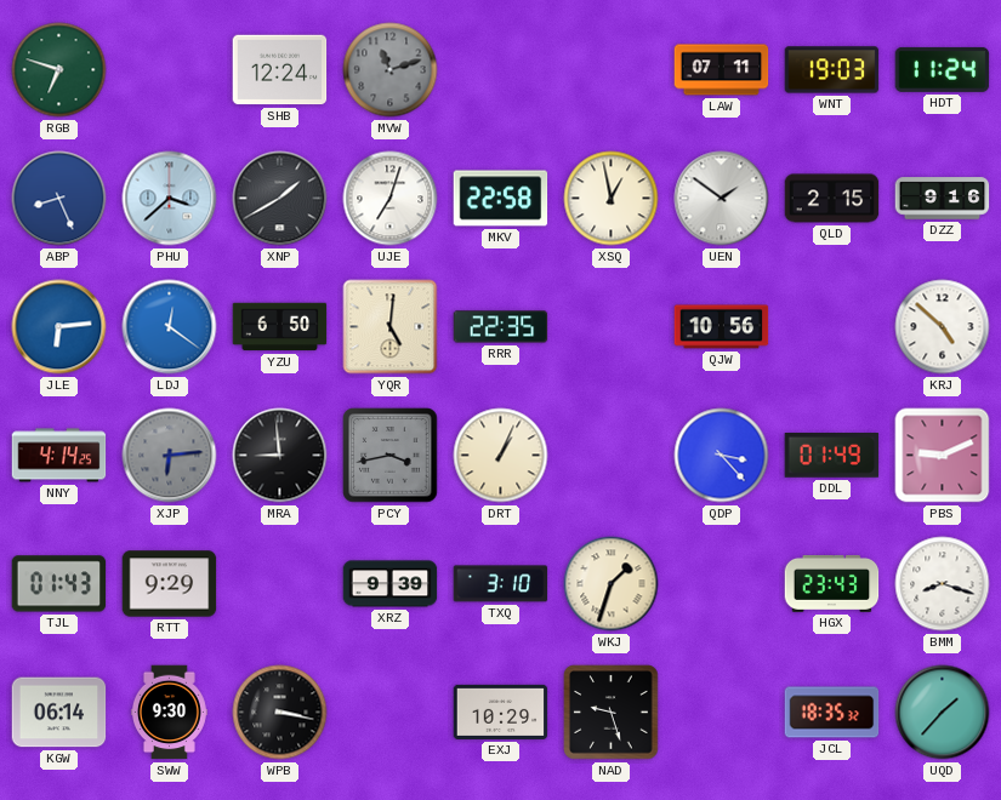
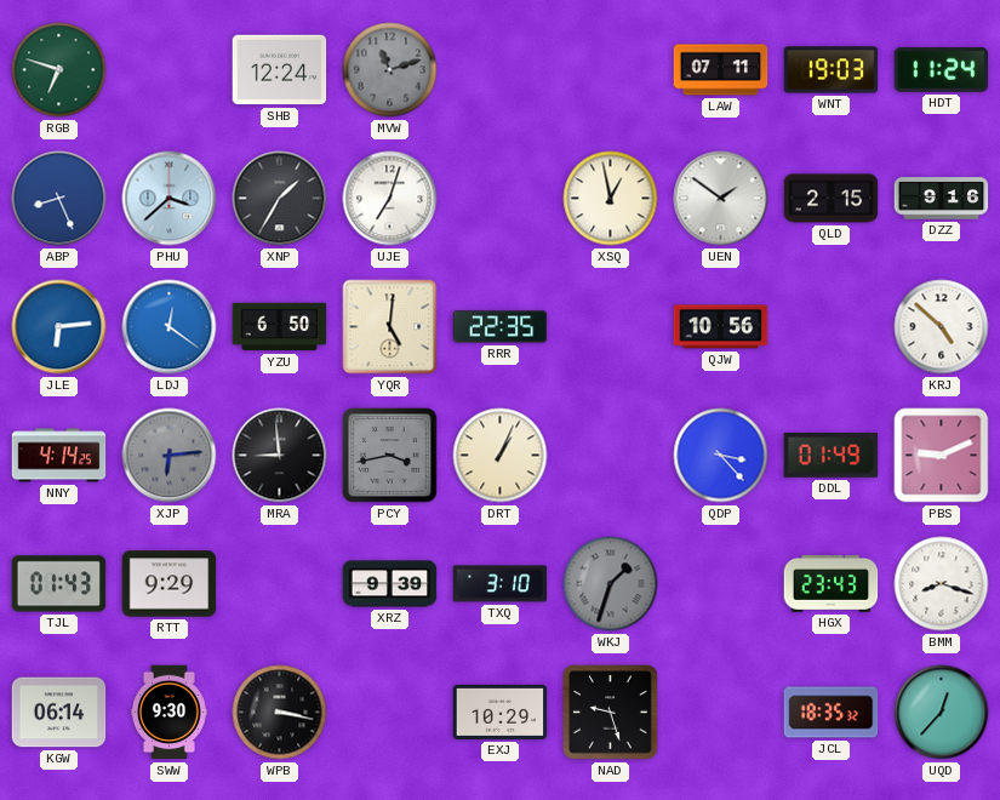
XNP: 1:40 -> 1:35
MKV: 22:58 -> none
WKJ dial: cream -> grey
UQD: 1:37 -> 12:37
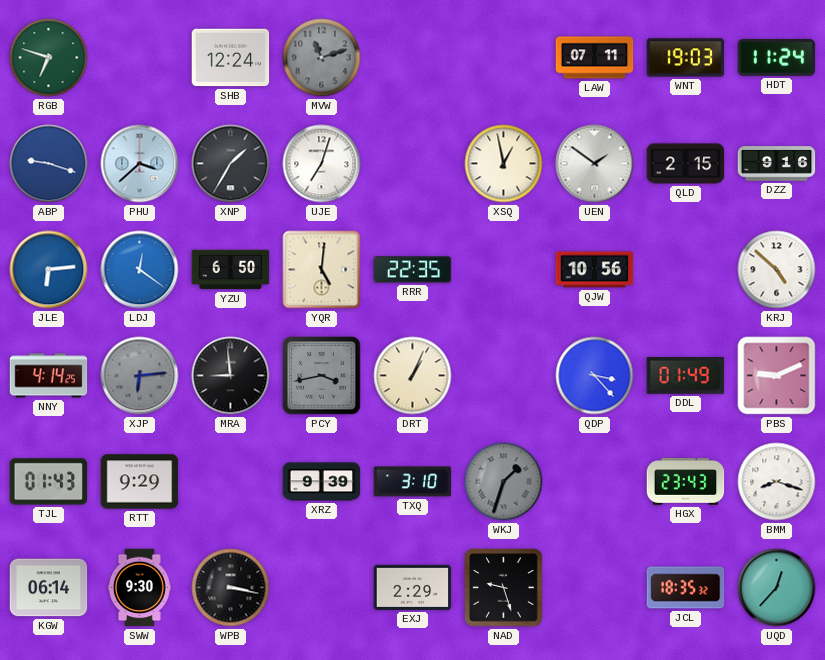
ABP: 8:26 -> 9:18
EXJ: 10:29 -> 2:29
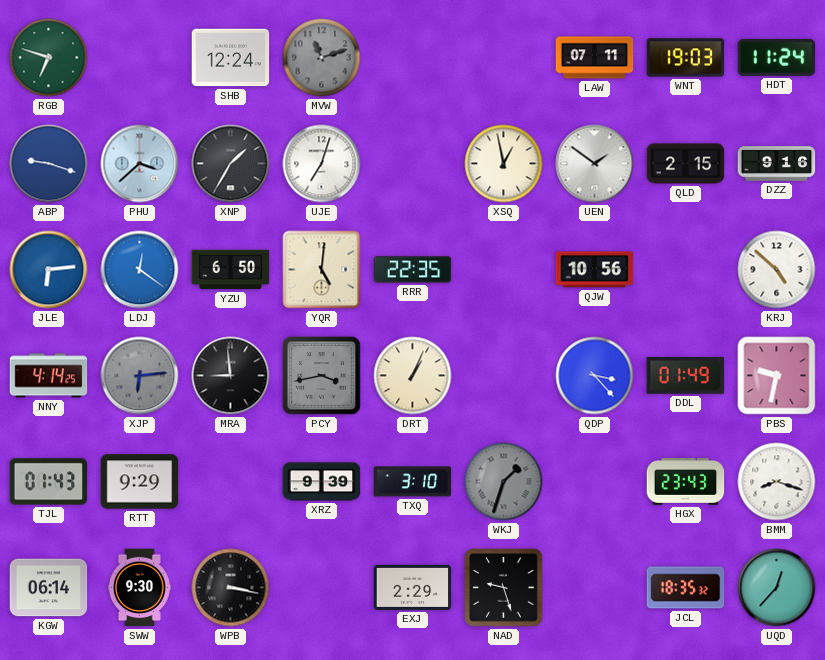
PBS: 9:11 -> 9:32
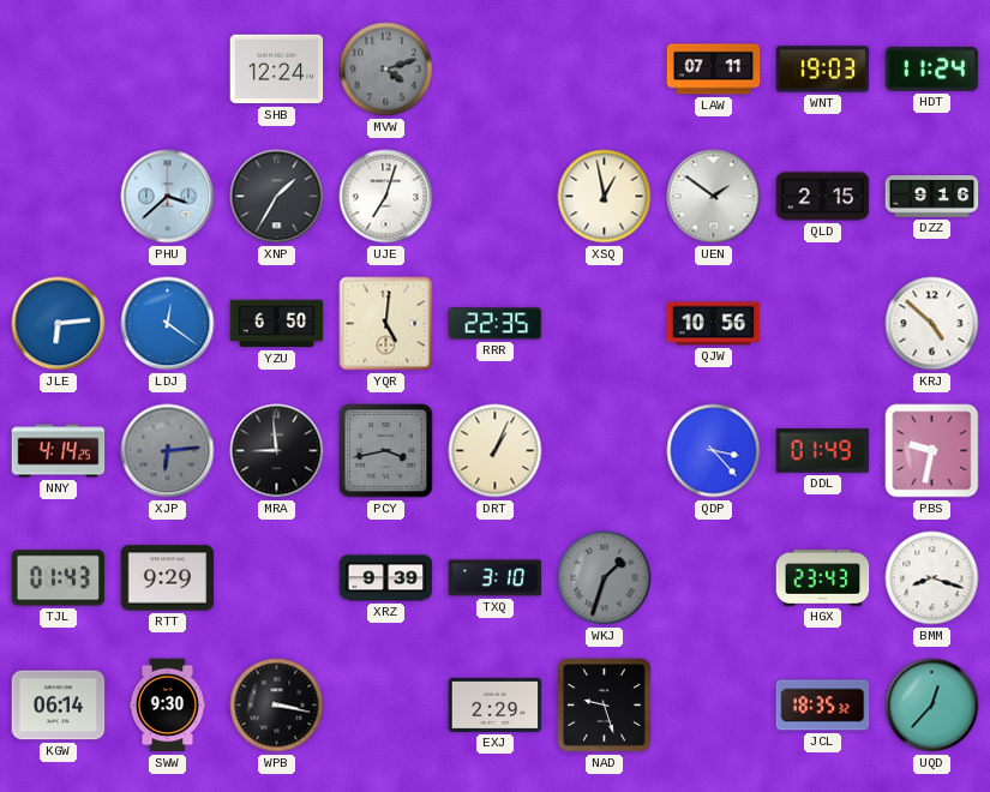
RGB: 6:48 -> none
MVW: 11:12 -> 4:12
ABP: 9:18 -> none
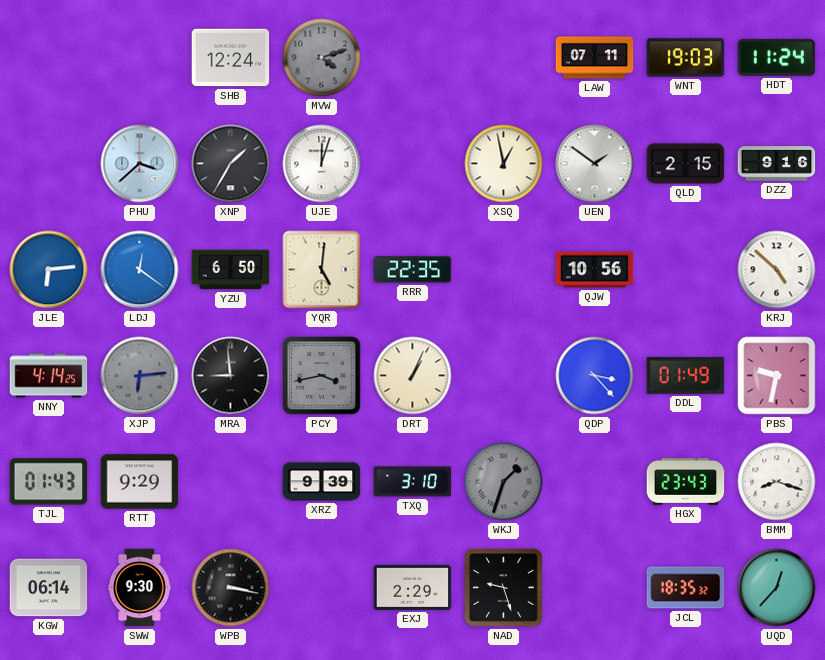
UJE: 7:03 -> 12:03
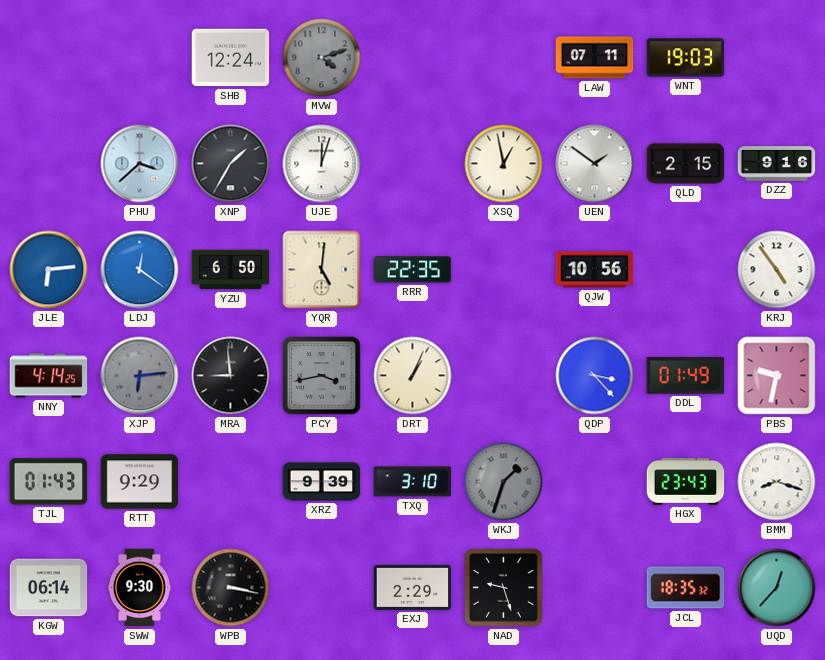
HDT: 11:24 -> none
KRJ: 4:52 -> 4:54
